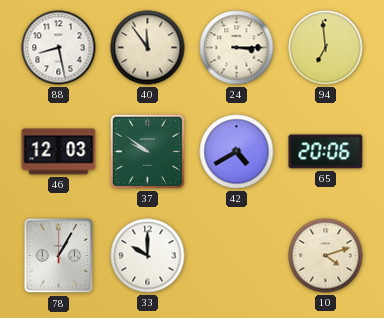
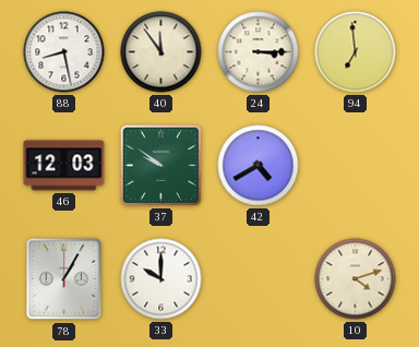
65: 20:06 -> none
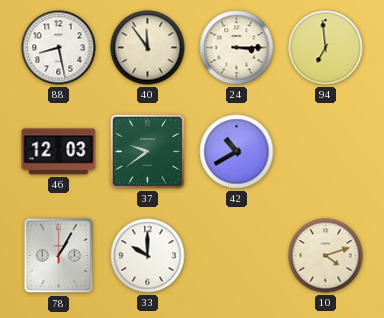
37: 9:51 -> 9:39
42: 4:40 -> 10:40
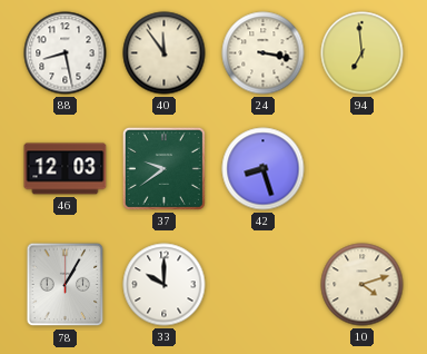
24: 3:15 -> 3:17
42: 10:40 -> 8:27
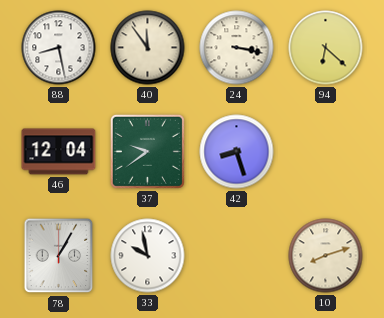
94: 6:59 -> 6:22
46: 12:03 -> 12:04
33: 10:00 -> 9:58
10: 4:12 -> 8:12
